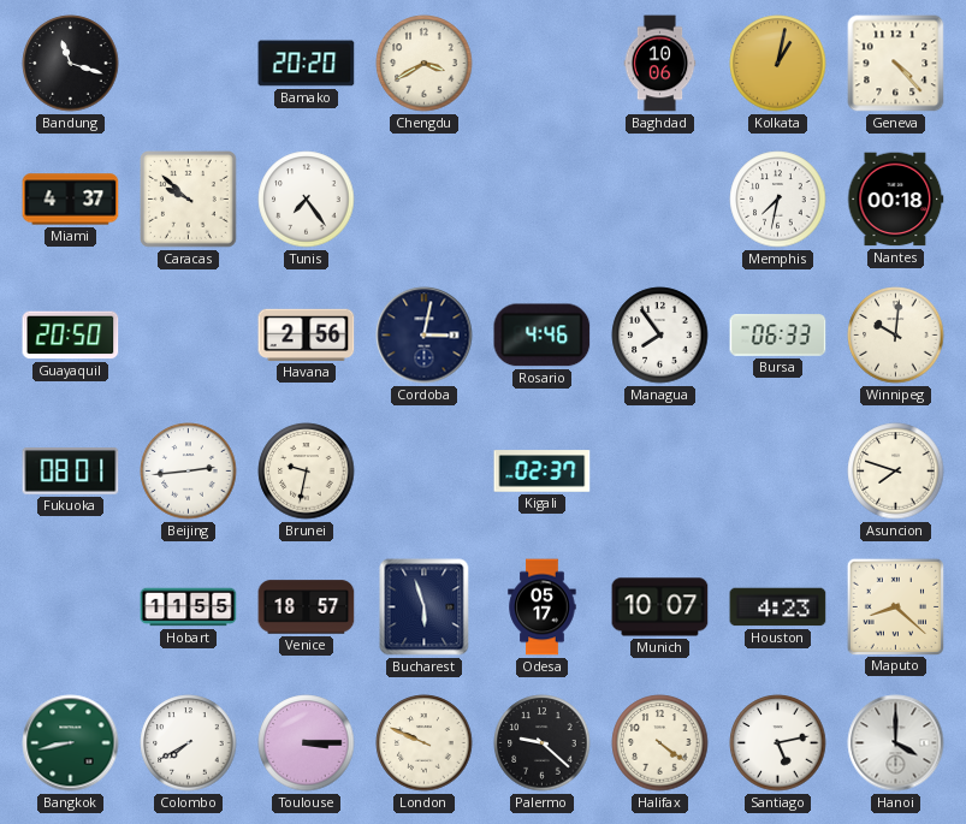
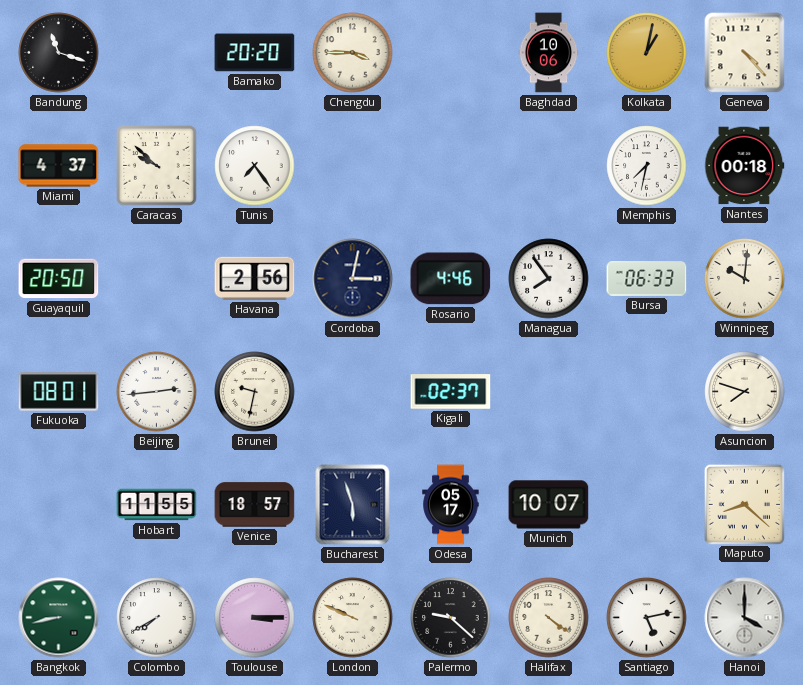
Chengdu: 3:40 -> 3:45
Houston: 4:23 -> none
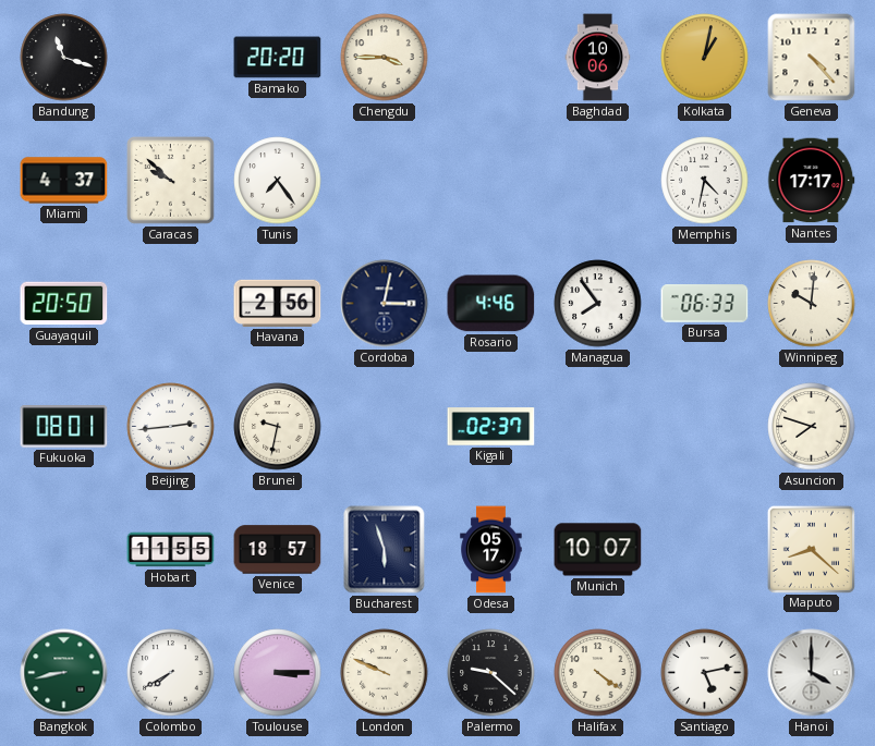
Memphis: 7:32 -> 4:32
Nantes: 00:18 -> 17:17
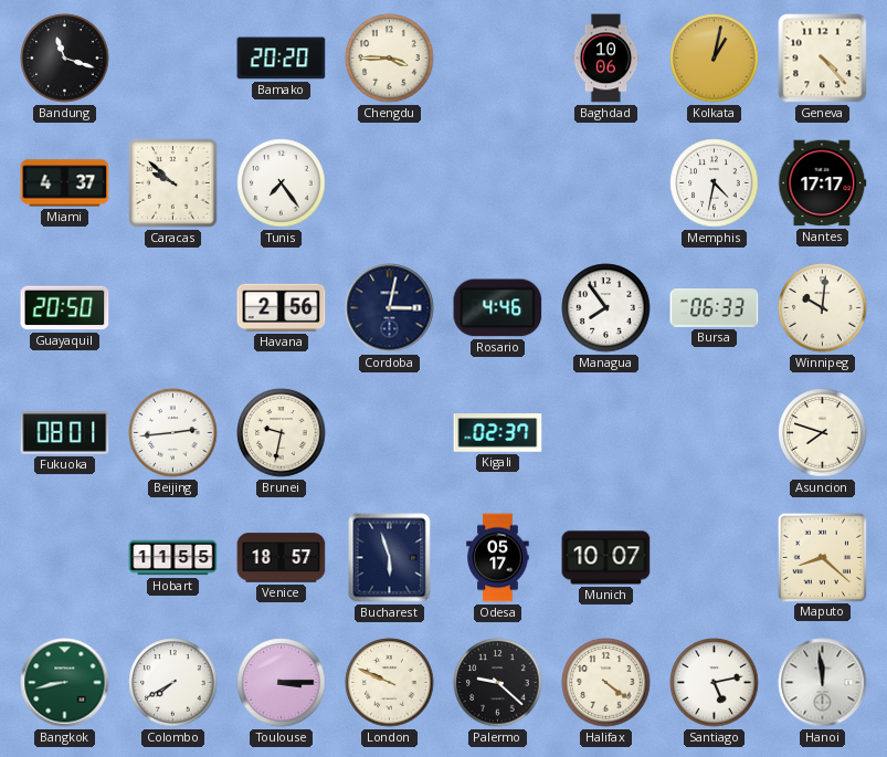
Hanoi: 4:00 -> 11:59
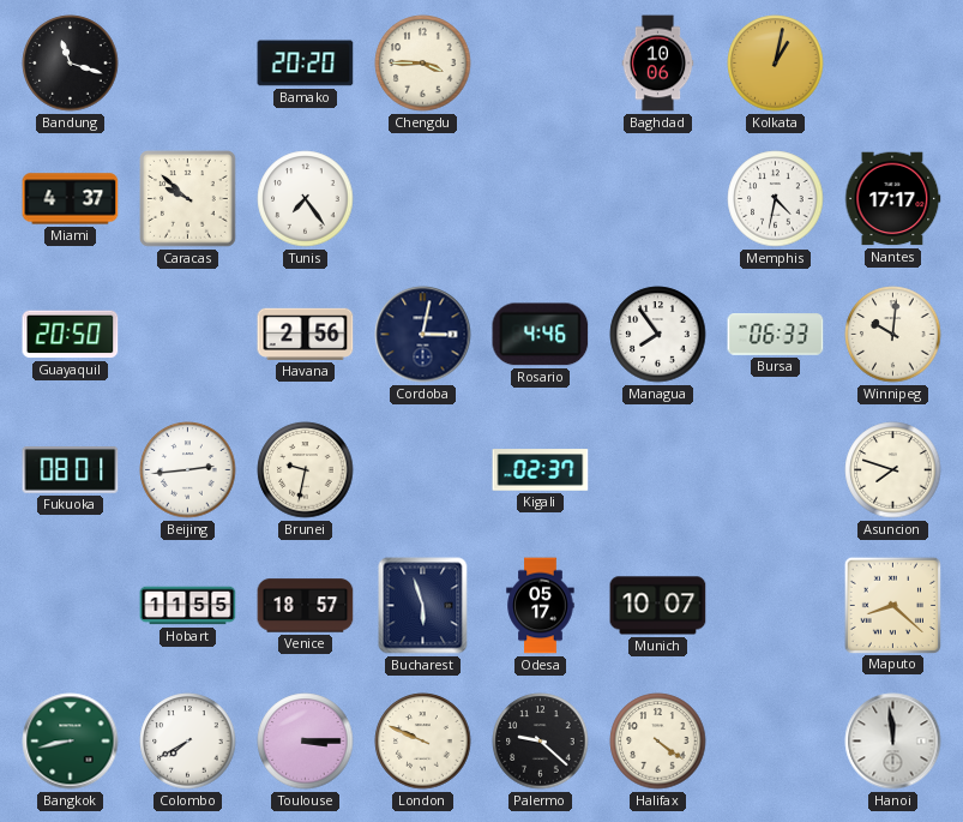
Geneva: 4:23 -> none
Santiago: 5:13 -> none
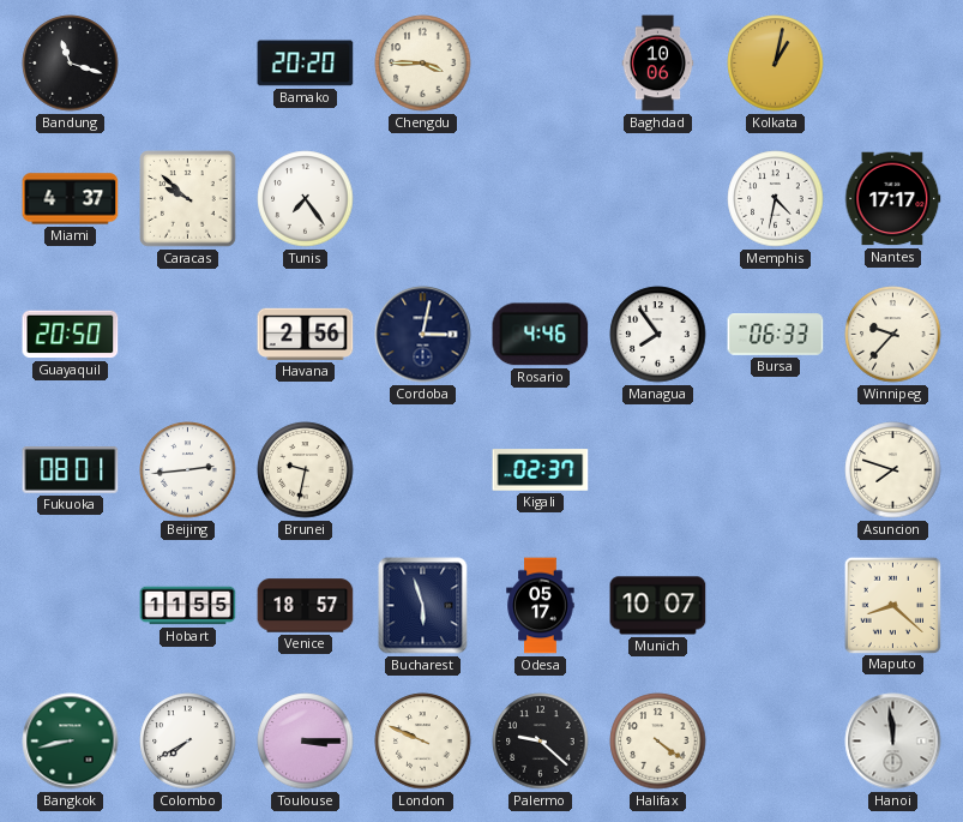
Winnipeg: 10:01 -> 9:37
